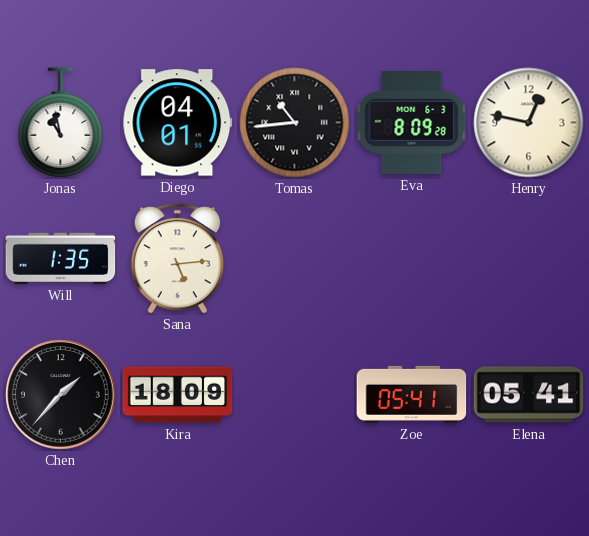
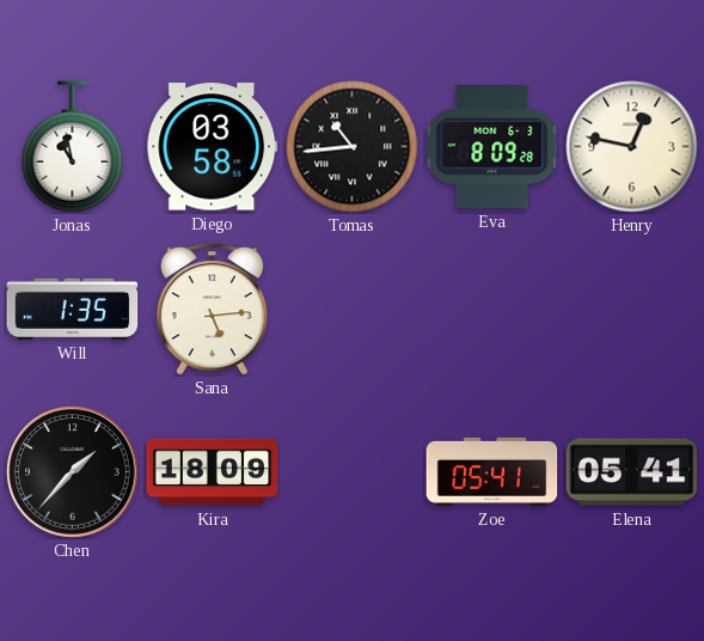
Diego: 04:01 -> 03:58
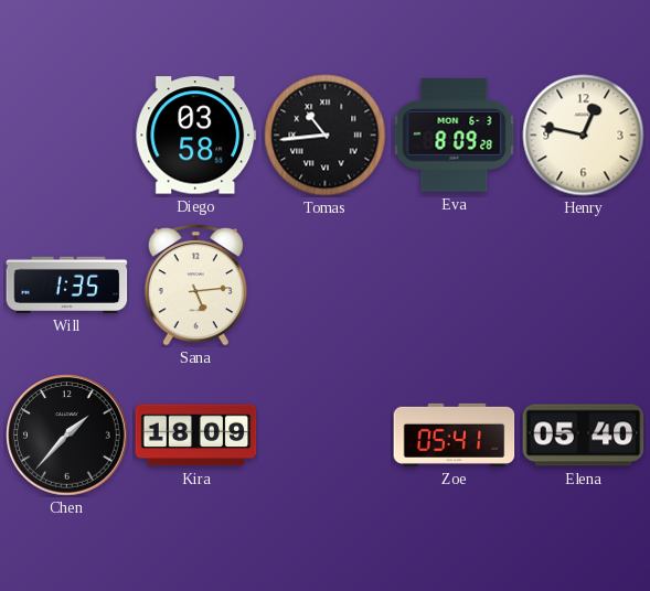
Jonas: 10:58 -> none
Elena: 05:41 -> 05:40
